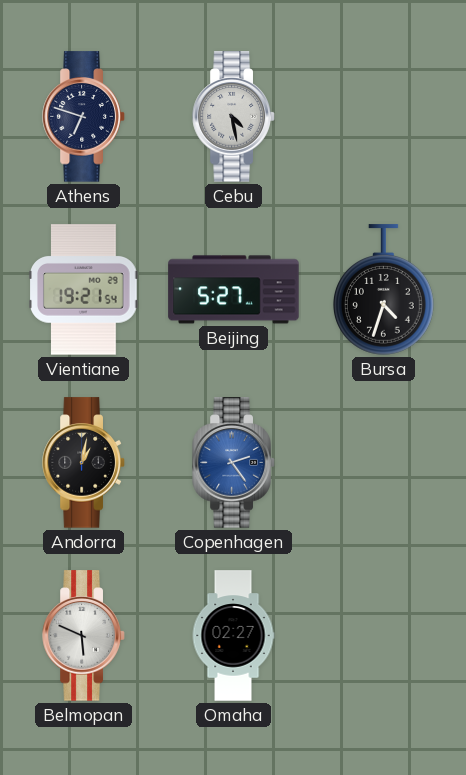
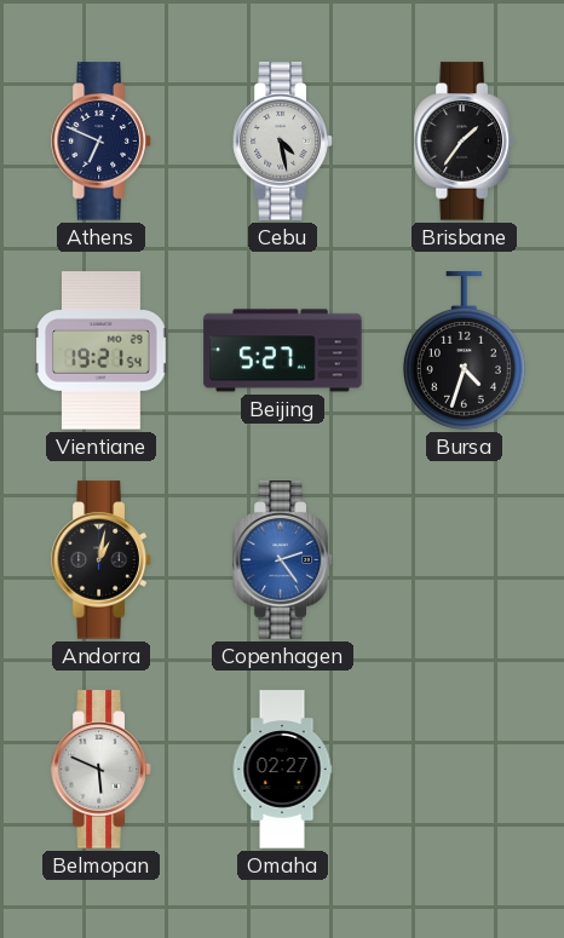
Athens: 6:48 -> 6:49
Brisbane: none -> 1:36
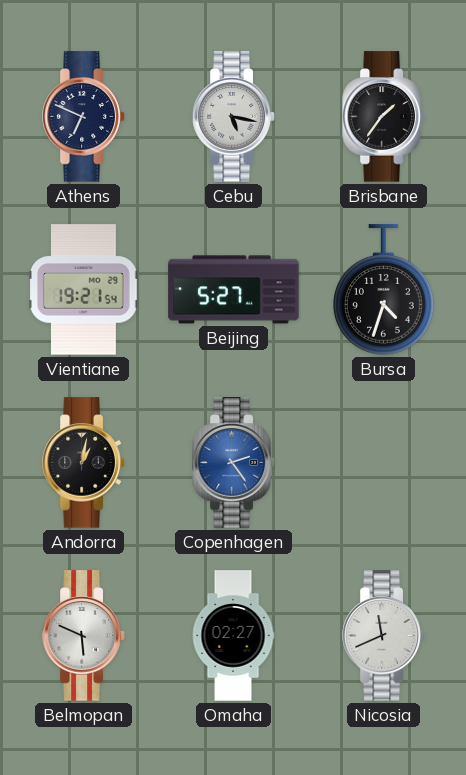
Cebu: 4:28 -> 5:17
Nicosia: none -> 11:41
